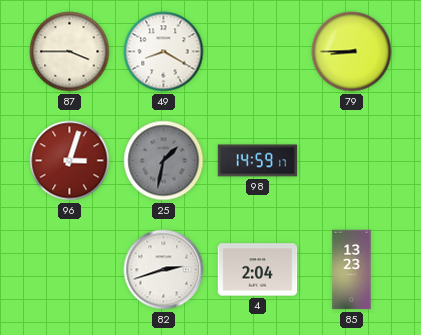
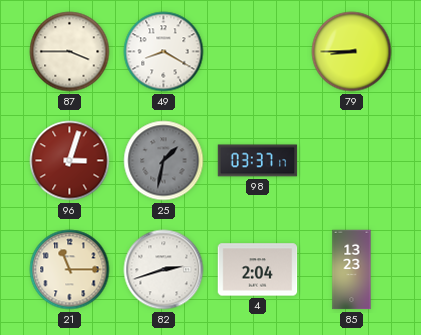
98: 14:59 -> 03:37
21: none -> 11:15
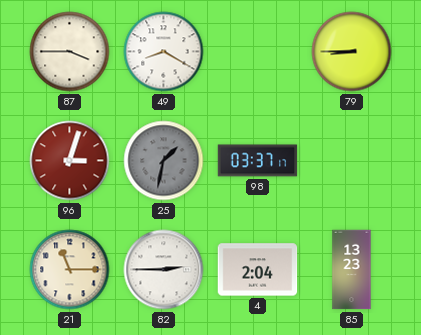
82: 2:42 -> 2:45
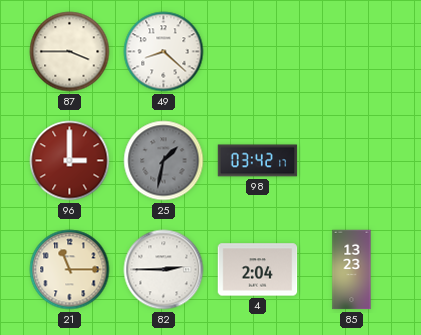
49: 8:20 -> 8:22
79: 8:45 -> none
96: 3:03 -> 3:00
98: 03:37 -> 03:42
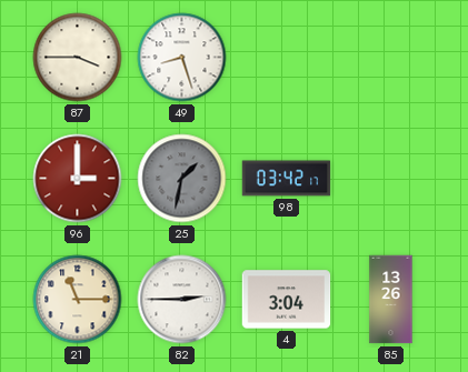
49: 8:22 -> 8:27
4: 2:04 -> 3:04
85: 13:23 -> 13:26
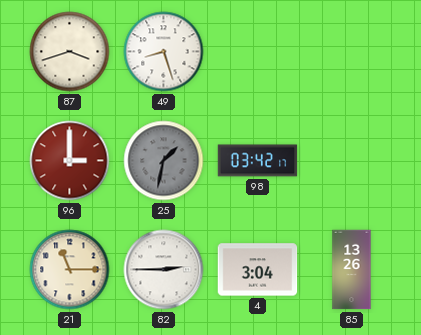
87: 3:45 -> 3:42
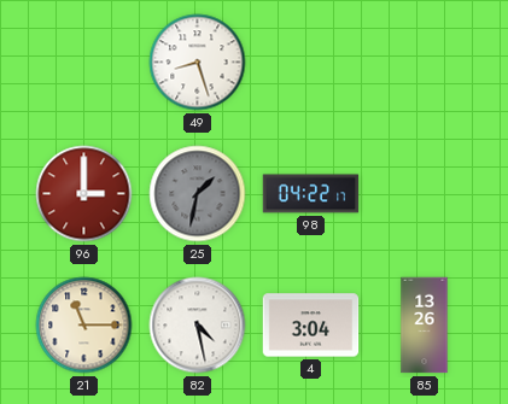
87: 3:42 -> none
98: 03:42 -> 04:22
82: 2:45 -> 4:28
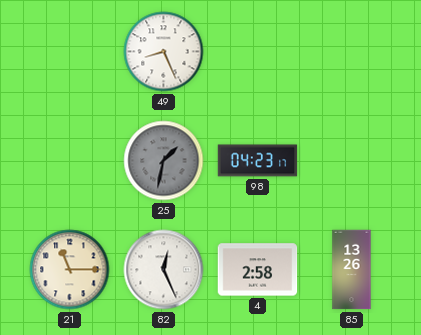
49: 8:27 -> 8:26
96: 3:00 -> none
98: 04:22 -> 04:23
82: 4:28 -> 12:26
4: 3:04 -> 2:58
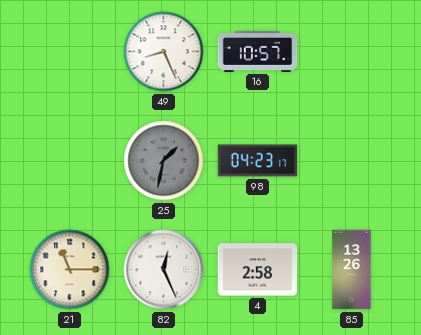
16: none -> 10:57
